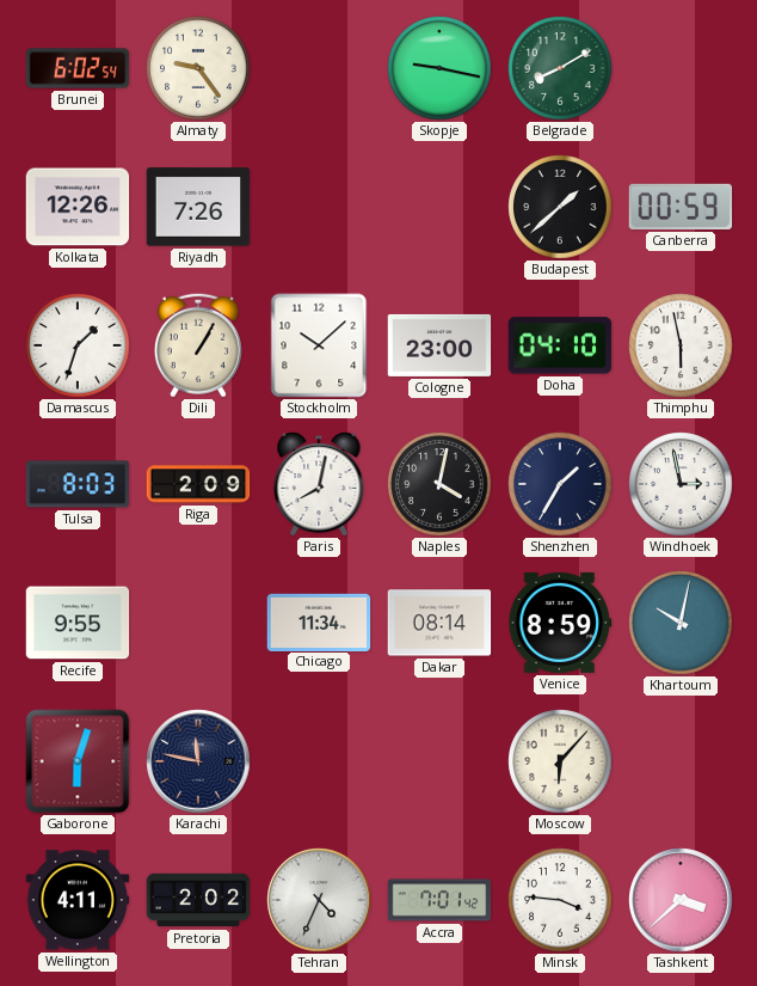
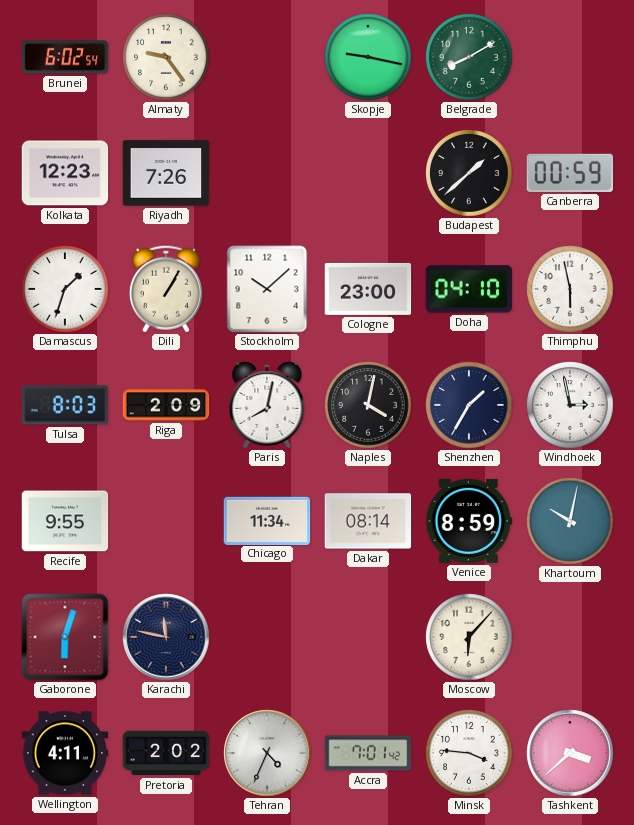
Kolkata: 12:26 -> 12:23
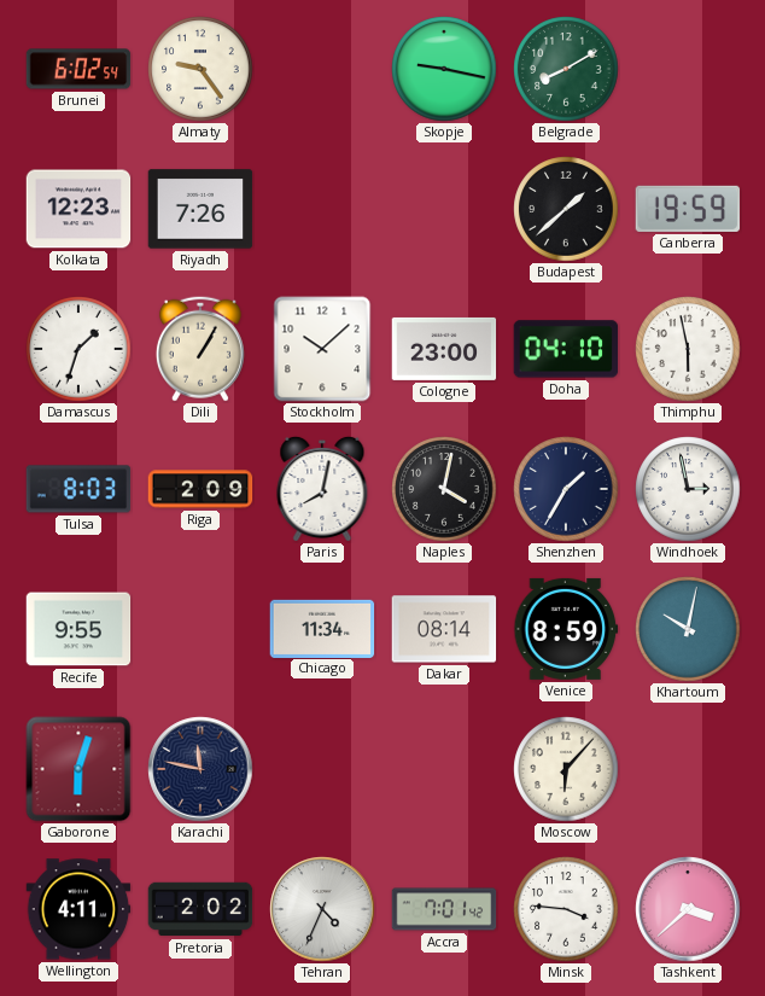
Canberra: 00:59 -> 19:59
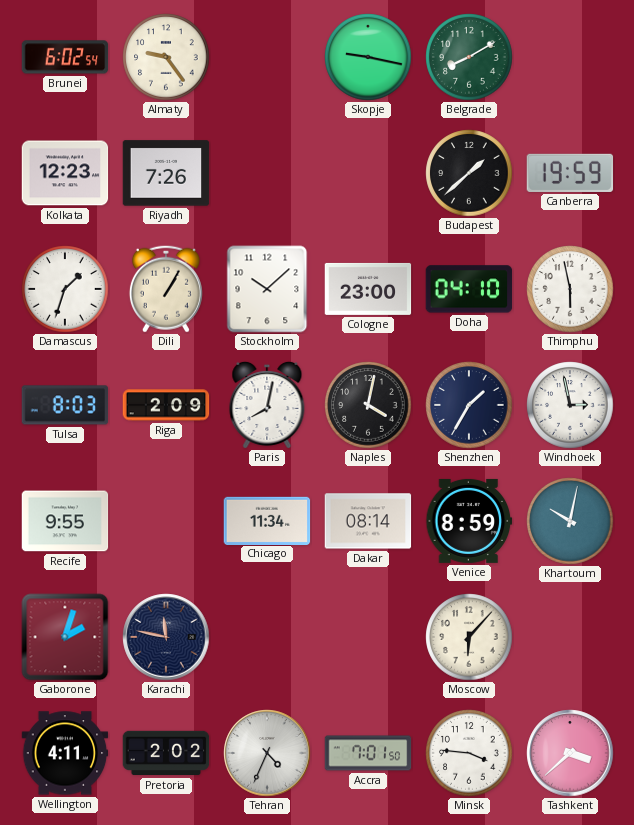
Gaborone: 6:03 -> 2:03
Accra: 7:01:42 -> 7:01:50
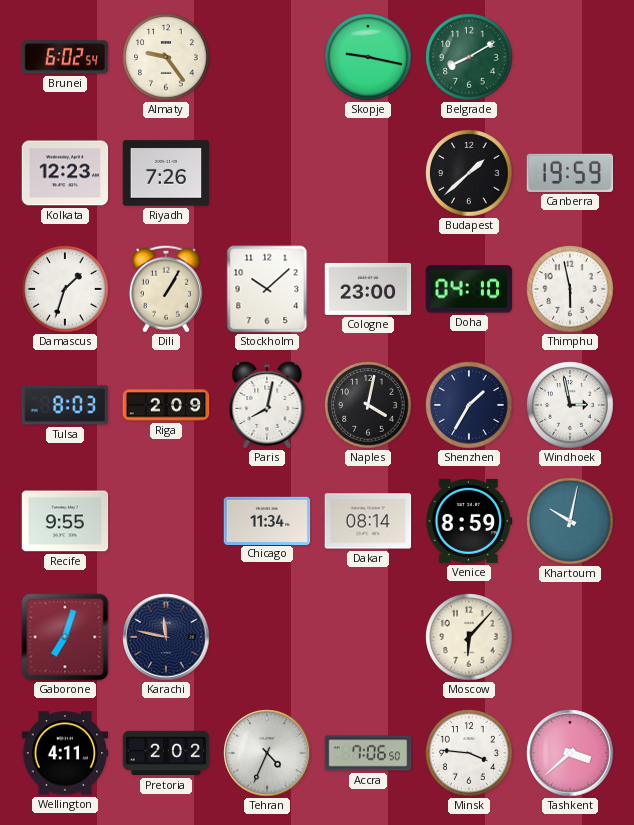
Gaborone: 2:03 -> 7:03
Accra: 7:01 -> 7:06
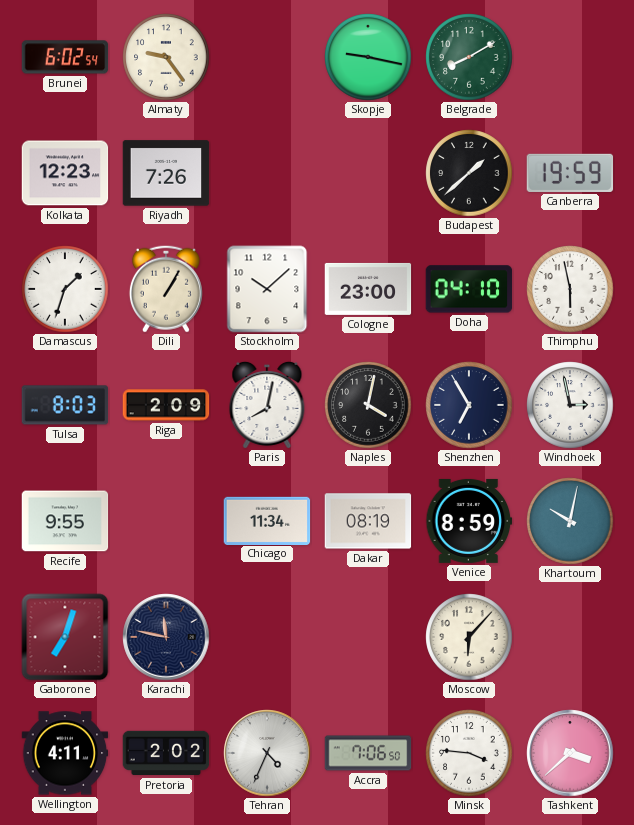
Shenzhen: 1:35 -> 6:55
Dakar: 08:14 -> 08:19
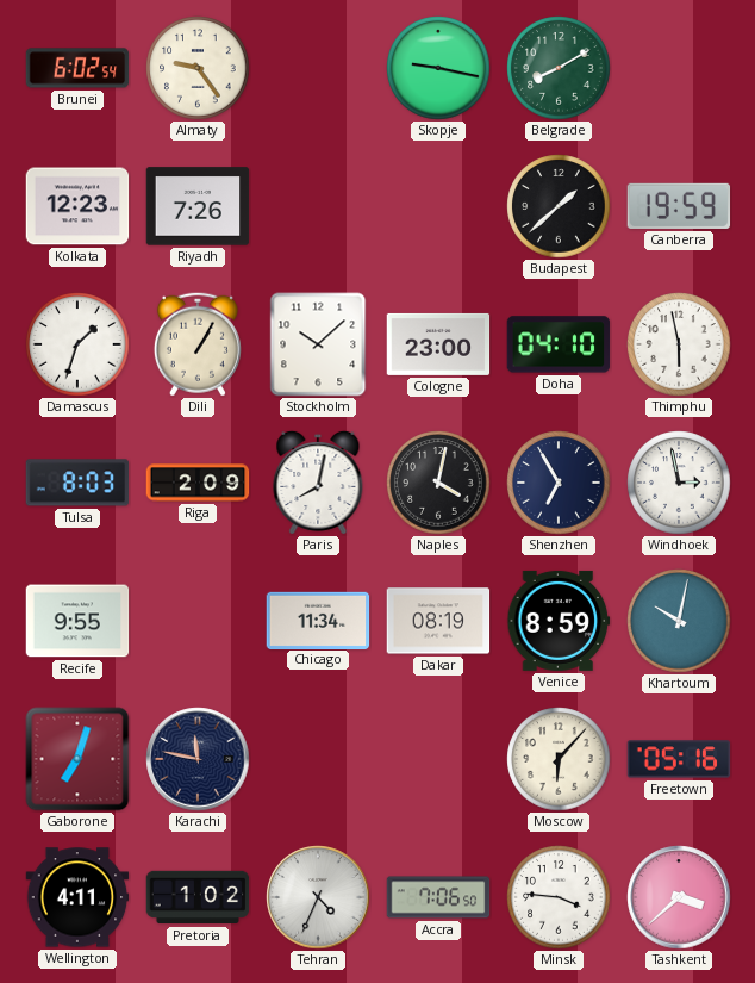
Freetown: none -> 05:16
Pretoria: 2:02 -> 1:02
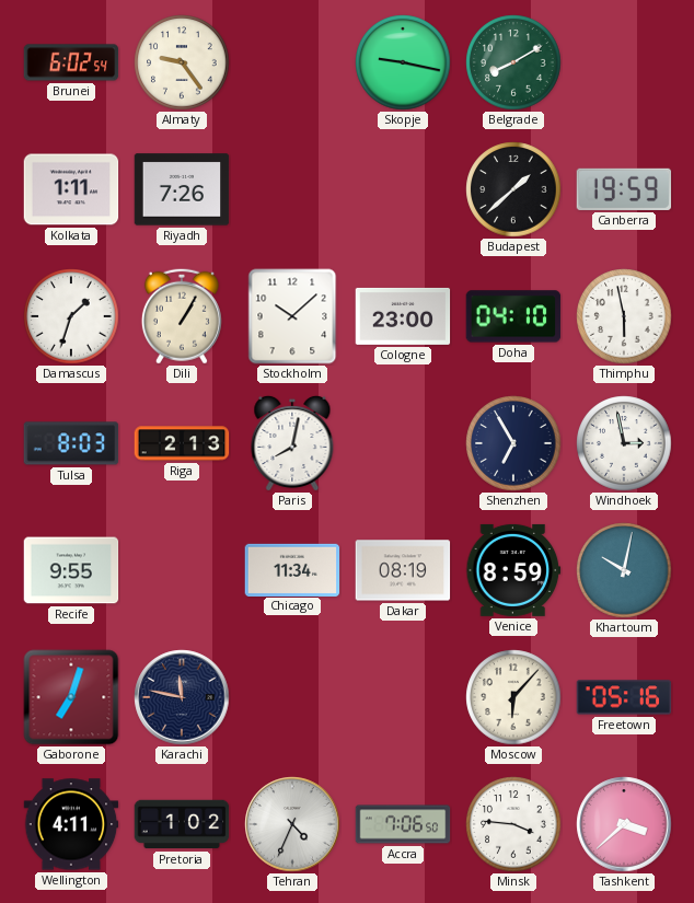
Kolkata: 12:23 -> 1:11
Riga: 2:09 -> 2:13
Naples: 4:02 -> none
